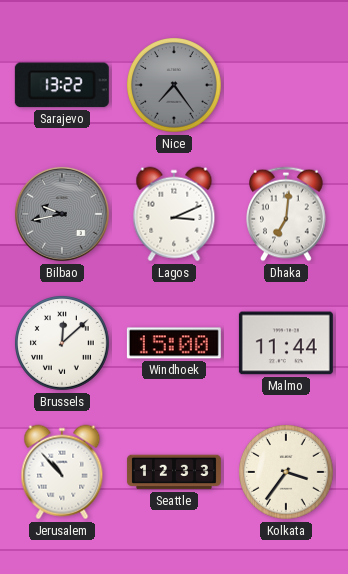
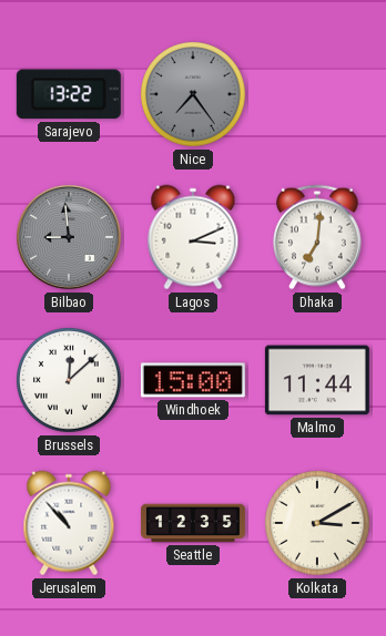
Bilbao: 9:43 -> 8:59
Seattle: 12:33 -> 12:35
Kolkata: 3:36 -> 3:10
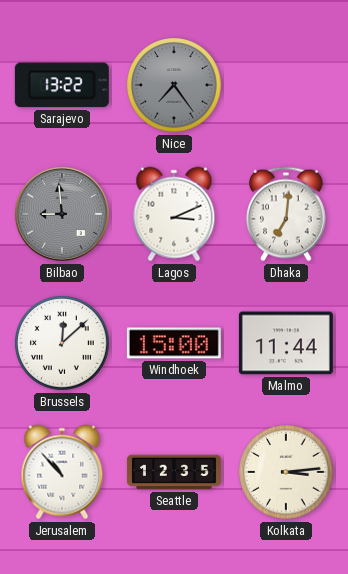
Kolkata: 3:10 -> 3:14
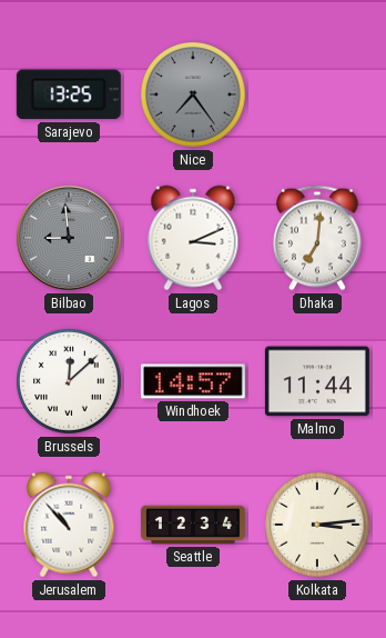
Sarajevo: 13:22 -> 13:25
Windhoek: 15:00 -> 14:57
Seattle: 12:35 -> 12:34
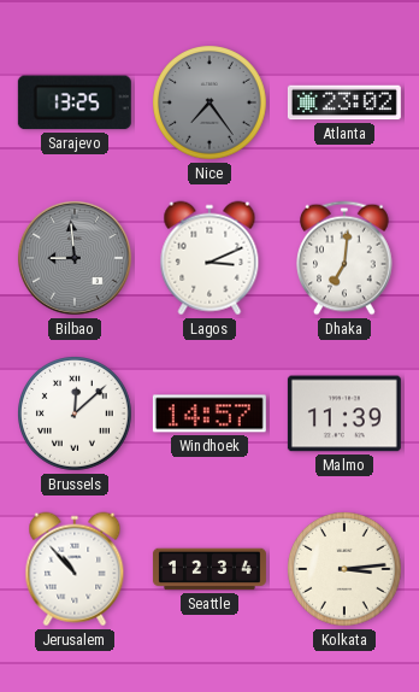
Atlanta: none -> 23:02
Malmo: 11:44 -> 11:39
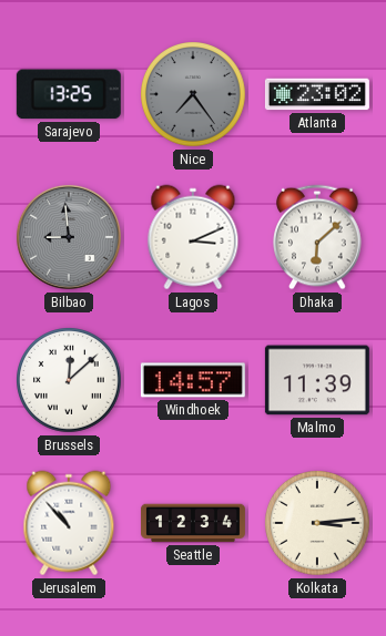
Dhaka: 7:01 -> 6:08
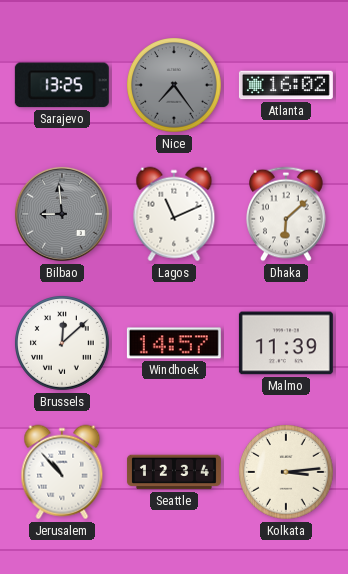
Atlanta: 23:02 -> 16:02
Lagos: 3:11 -> 11:11
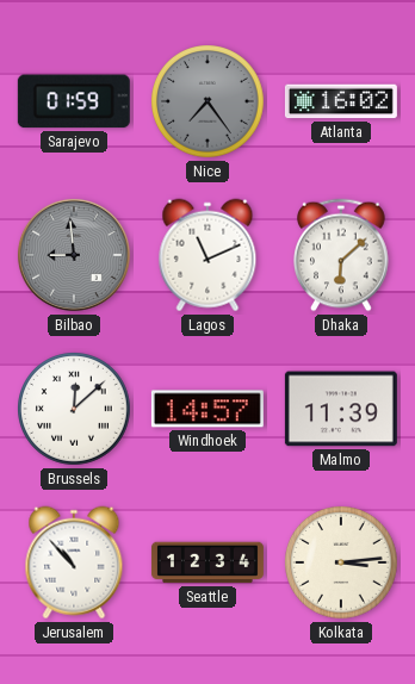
Sarajevo: 13:25 -> 01:59
